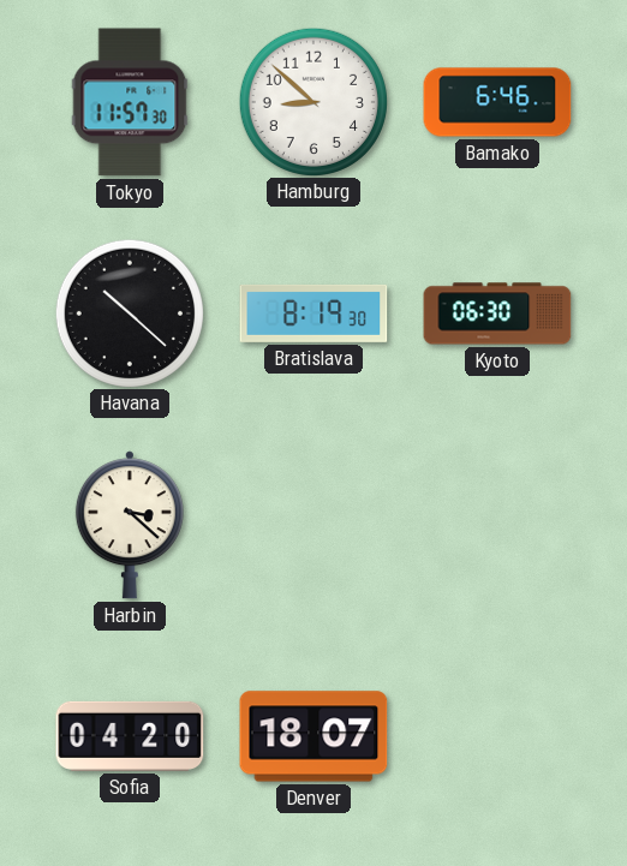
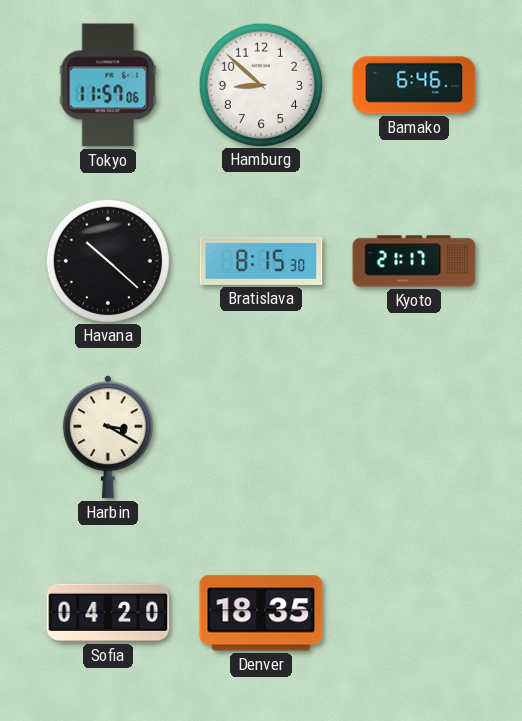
Tokyo: 11:57:30 -> 11:57:06
Bratislava: 8:19 -> 8:15
Kyoto: 06:30 -> 21:17
Harbin: 3:22 -> 3:20
Denver: 18:07 -> 18:35
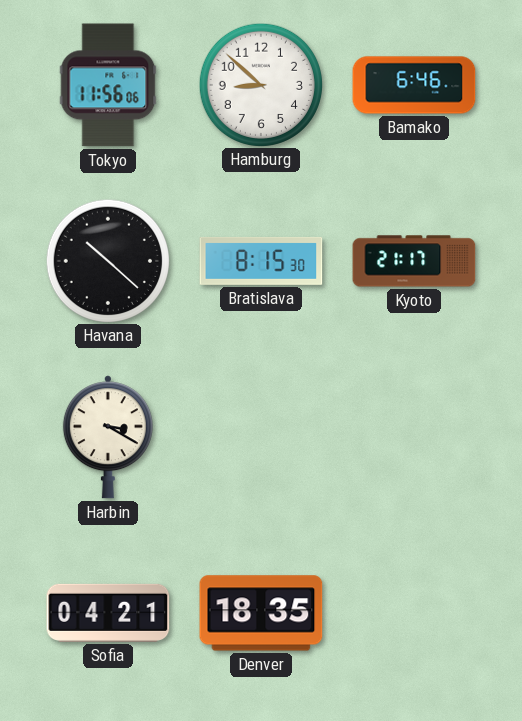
Tokyo: 11:57 -> 11:56
Sofia: 04:20 -> 04:21
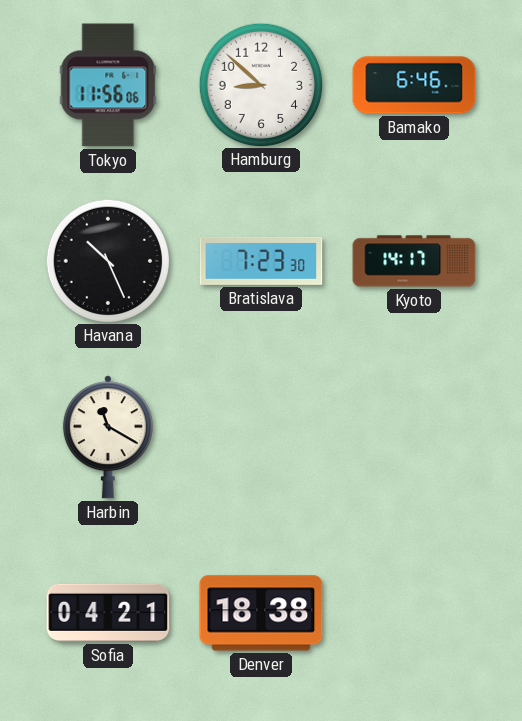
Havana: 10:22 -> 10:26
Bratislava: 8:15 -> 7:23
Kyoto: 21:17 -> 14:17
Harbin: 3:20 -> 11:20
Denver: 18:35 -> 18:38
